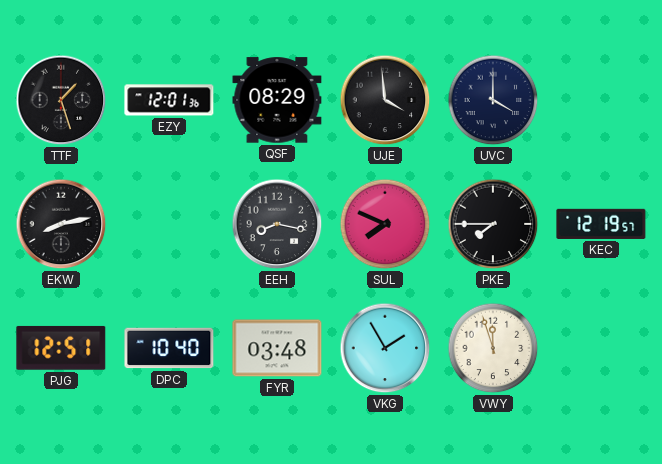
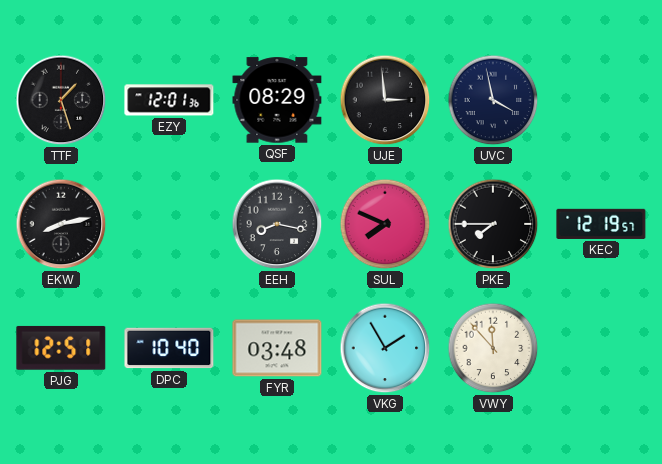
UJE: 3:59 -> 2:59
UVC: 4:00 -> 3:58
VWY: 11:57 -> 11:53
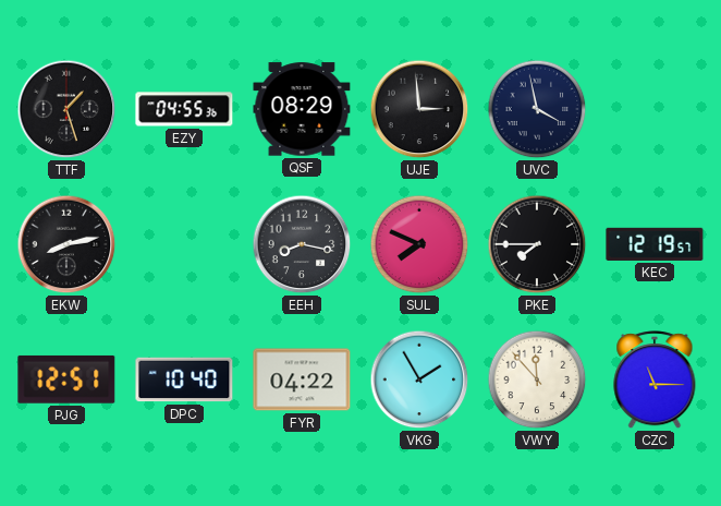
EZY: 12:01 -> 04:55
FYR: 03:48 -> 04:22
CZC: none -> 11:15
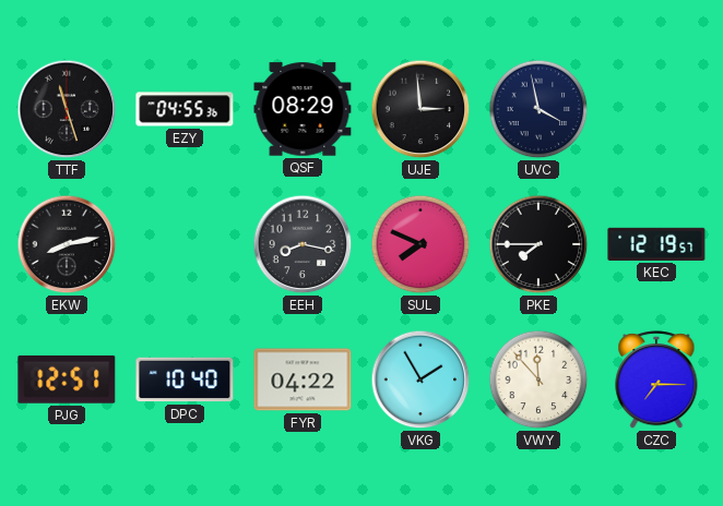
TTF: 1:27 -> 11:27
CZC: 11:15 -> 7:15
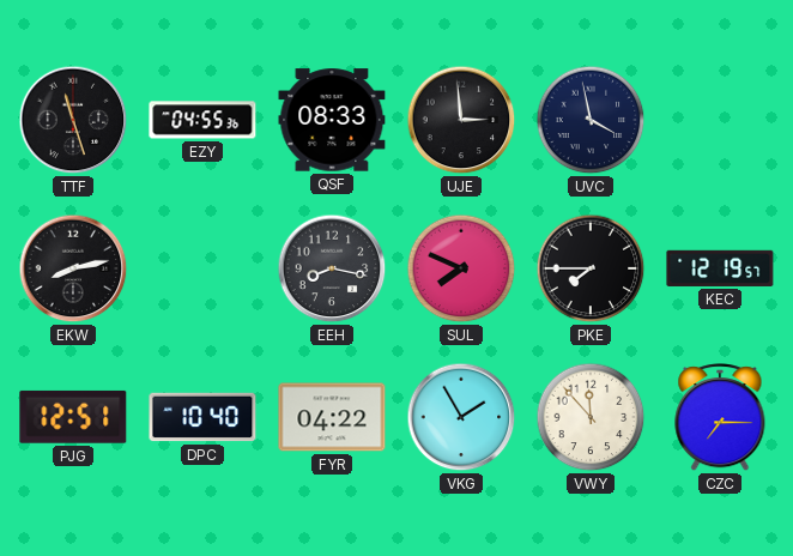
QSF: 08:29 -> 08:33
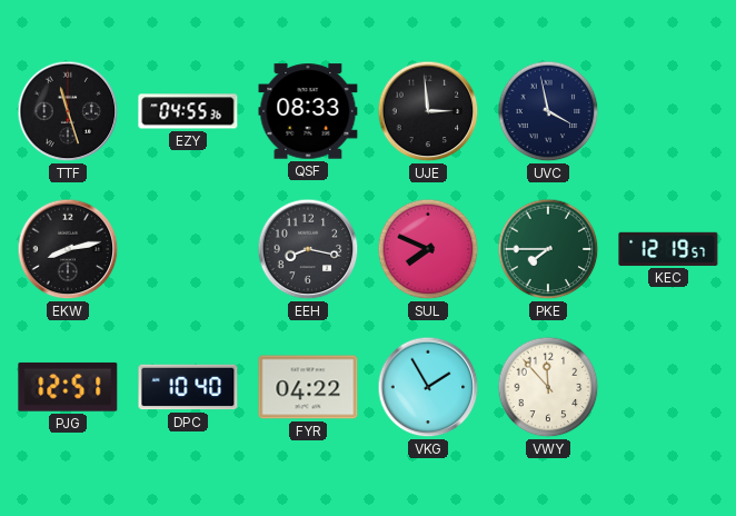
PKE dial: black -> green
CZC: 7:15 -> none
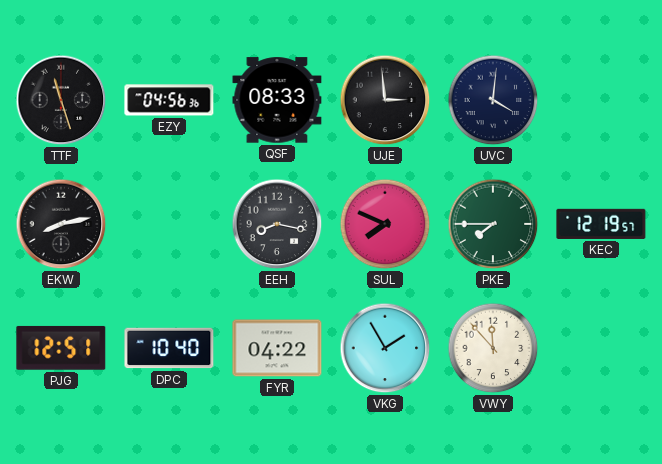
EZY: 04:55 -> 04:56
UVC: 3:58 -> 4:01
